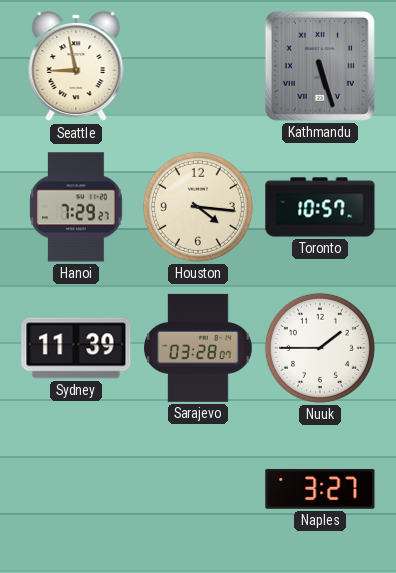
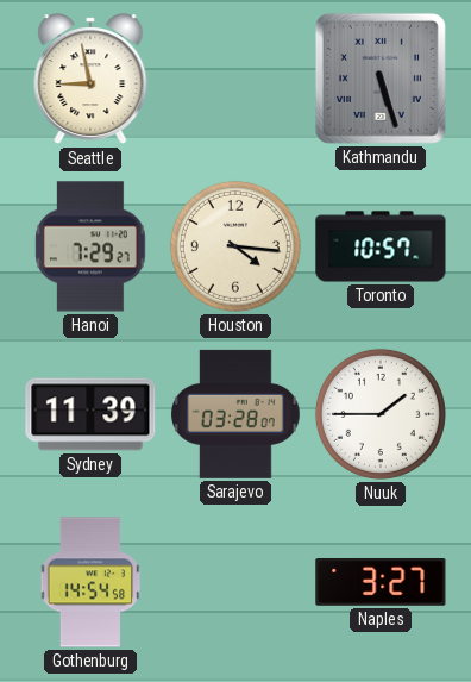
Gothenburg: none -> 14:54
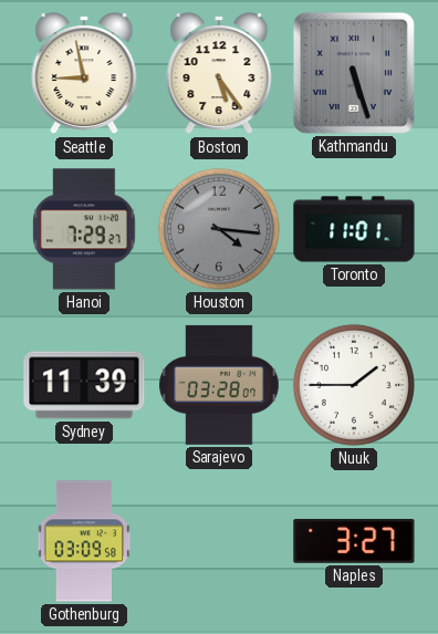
Boston: none -> 5:24
Houston dial: cream -> grey
Toronto: 10:57 -> 11:01
Gothenburg: 14:54 -> 03:09
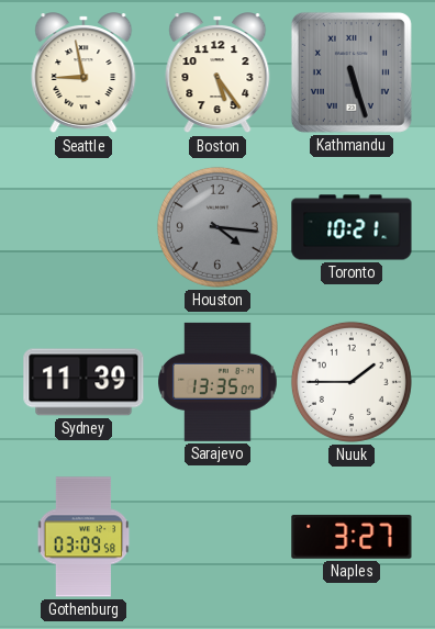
Hanoi: 7:29 -> none
Toronto: 11:01 -> 10:21
Sarajevo: 03:28 -> 13:35
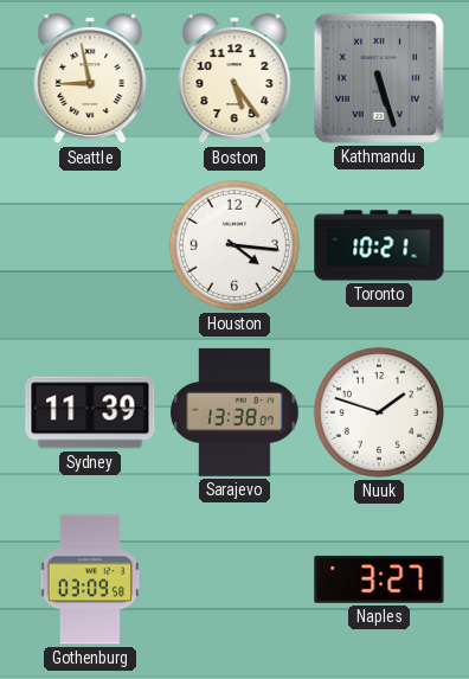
Houston dial: grey -> white
Sarajevo: 13:35 -> 13:38
Nuuk: 1:45 -> 1:48
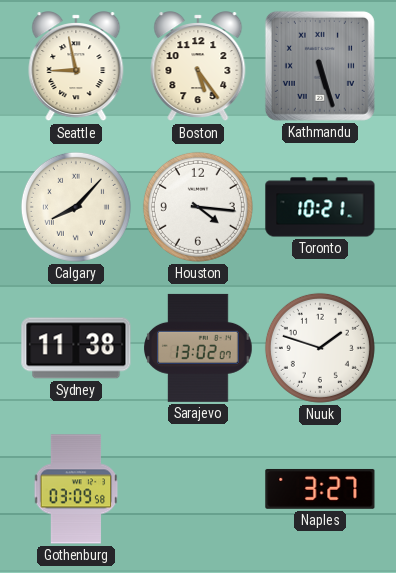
Calgary: none -> 8:07
Sydney: 11:39 -> 11:38
Sarajevo: 13:38 -> 13:02
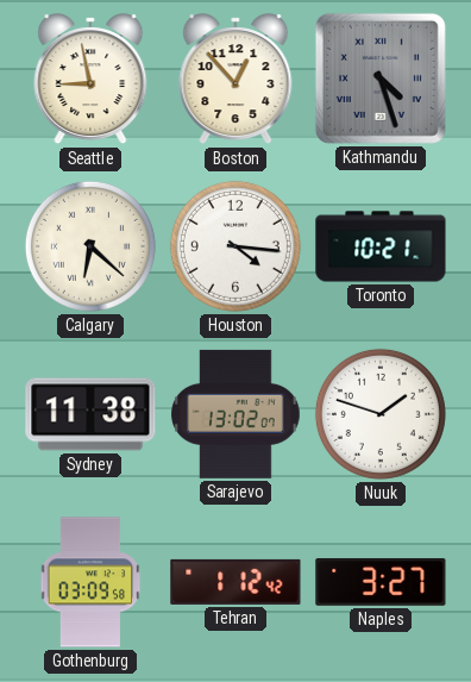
Boston: 5:24 -> 12:53
Kathmandu: 5:27 -> 4:27
Calgary: 8:07 -> 6:22
Tehran: none -> 1:12
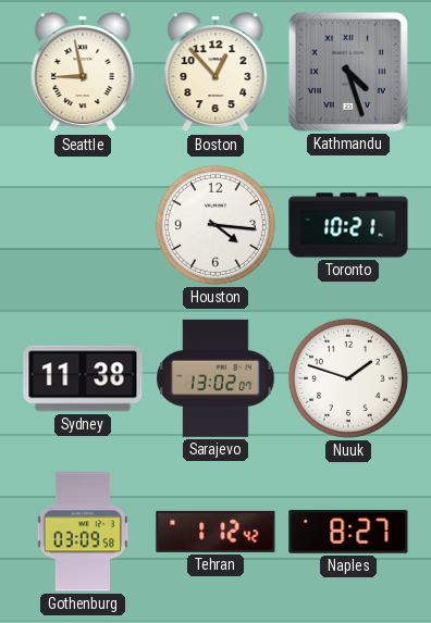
Calgary: 6:22 -> none
Naples: 3:27 -> 8:27
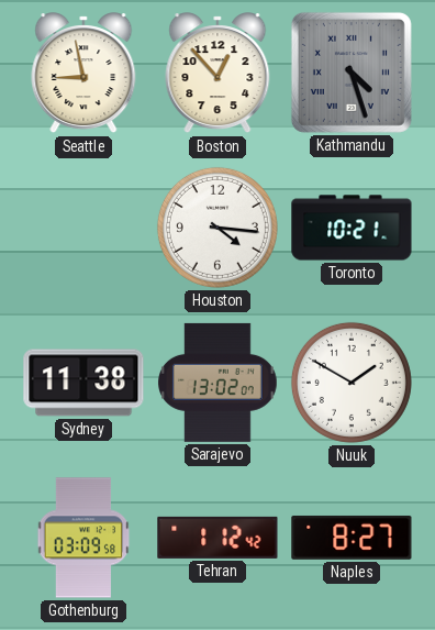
Nuuk: 1:48 -> 1:50
